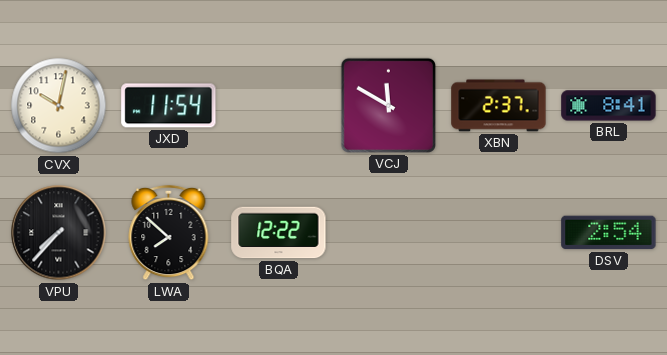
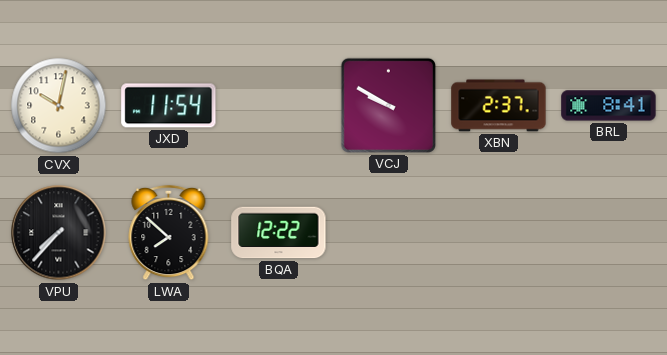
VCJ: 11:50 -> 9:50
DSV: 2:54 -> none
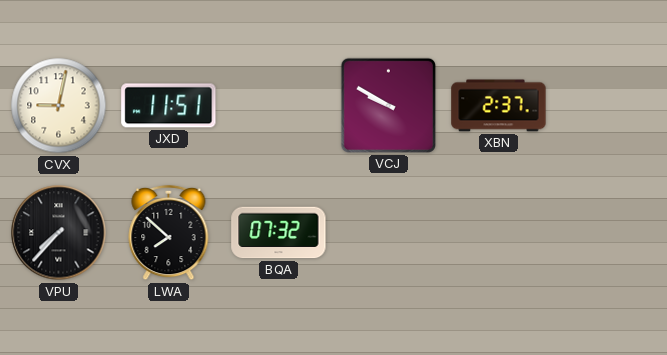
CVX: 10:02 -> 9:02
JXD: 11:54 -> 11:51
BRL: 8:41 -> none
BQA: 12:22 -> 07:32
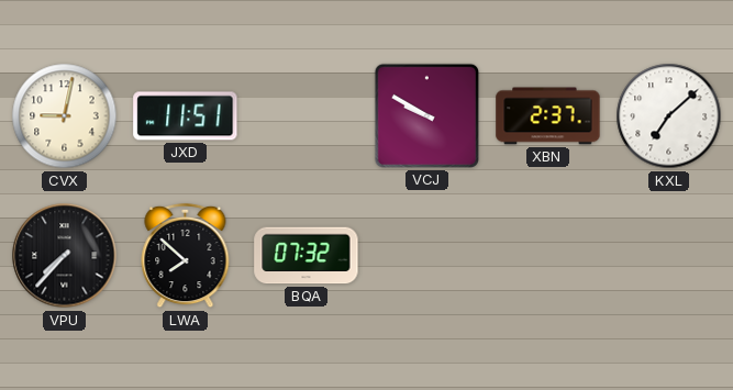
KXL: none -> 7:08
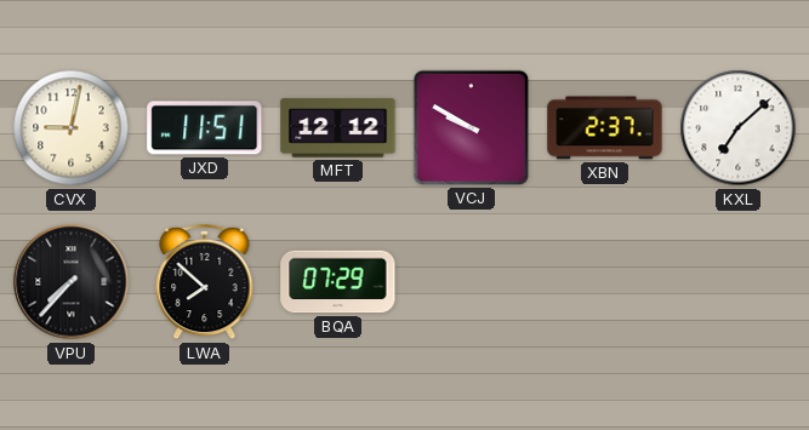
MFT: none -> 12:12
BQA: 07:32 -> 07:29
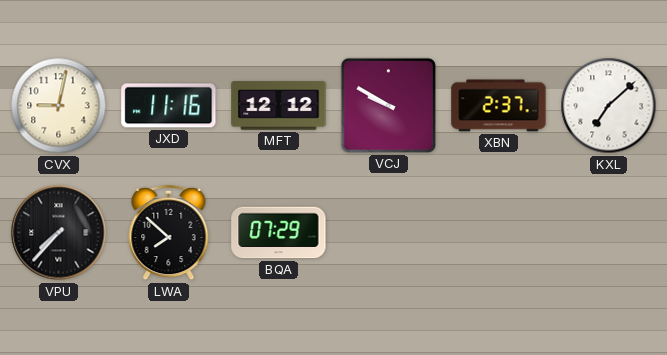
JXD: 11:51 -> 11:16
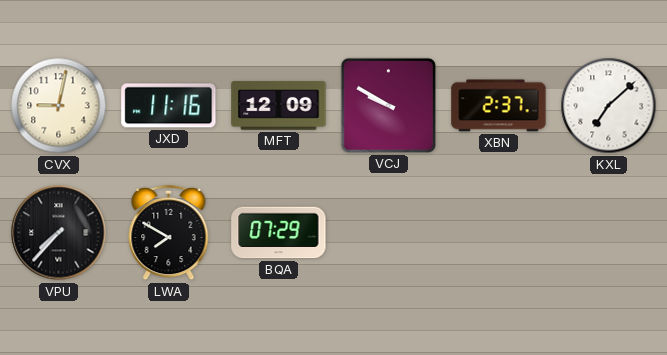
MFT: 12:12 -> 12:09
LWA: 7:52 -> 7:50
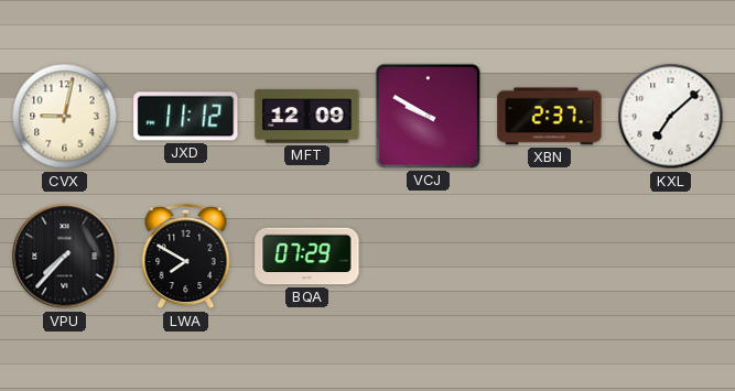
JXD: 11:16 -> 11:12
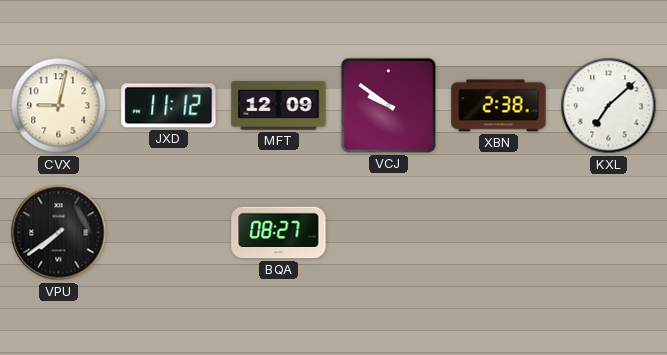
VCJ: 9:50 -> 9:51
XBN: 2:37 -> 2:38
VPU: 7:37 -> 7:39
LWA: 7:50 -> none
BQA: 07:29 -> 08:27
